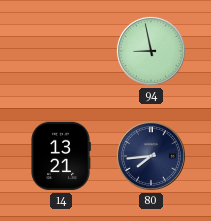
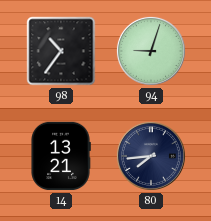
98: none -> 10:36
94: 8:58 -> 9:03
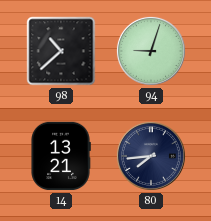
98: 10:36 -> 10:38
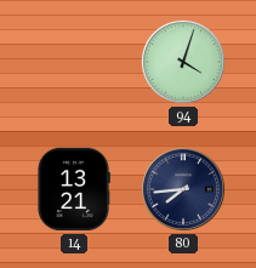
98: 10:38 -> none
94: 9:03 -> 4:03
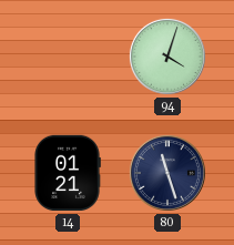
14: 13:21 -> 01:21
80: 7:44 -> 11:27
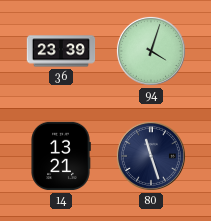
36: none -> 23:39
14: 01:21 -> 13:21
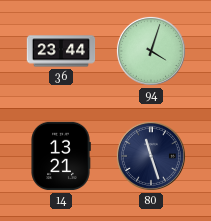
36: 23:39 -> 23:44
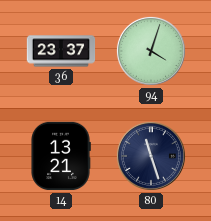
36: 23:44 -> 23:37
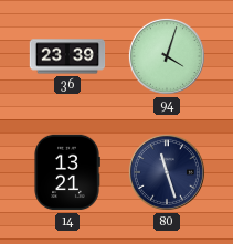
36: 23:37 -> 23:39
